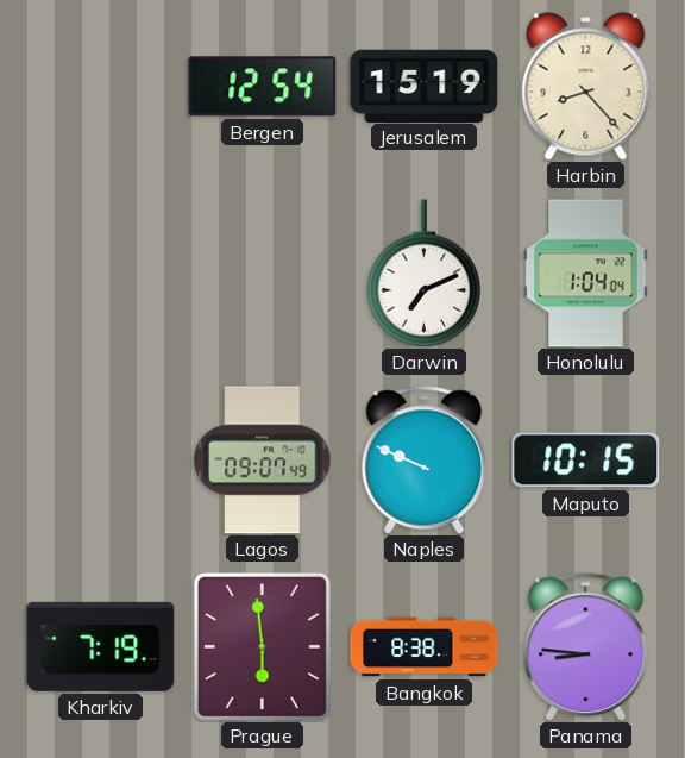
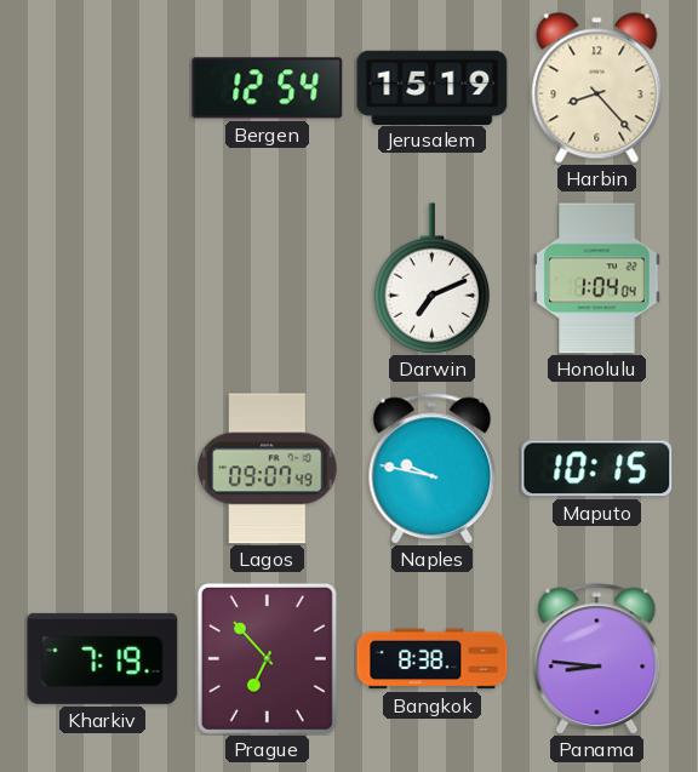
Naples: 9:49 -> 9:47
Prague: 5:59 -> 6:53
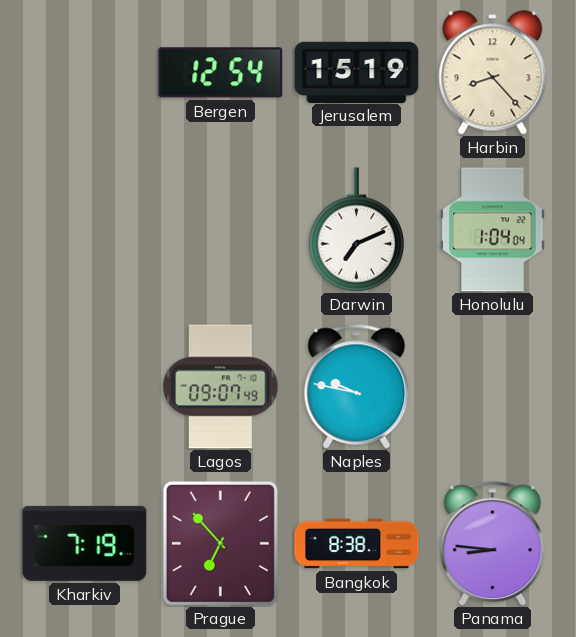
Maputo: 10:15 -> none
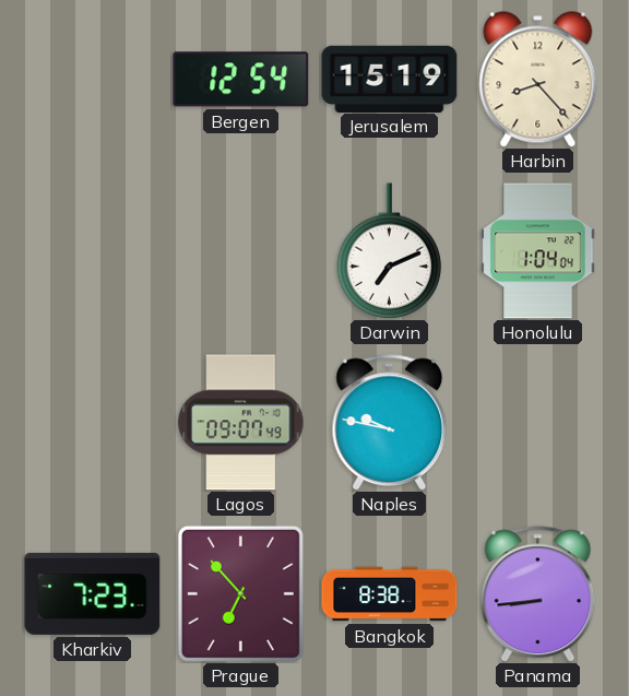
Kharkiv: 7:19 -> 7:23
Panama: 8:46 -> 8:44
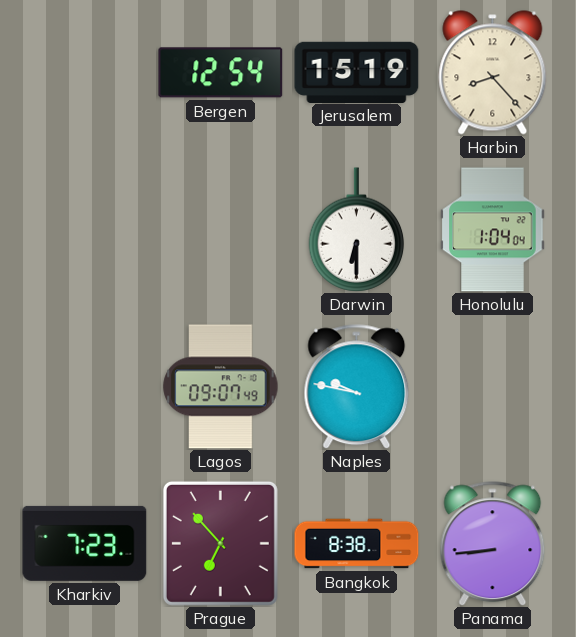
Darwin: 7:11 -> 6:30
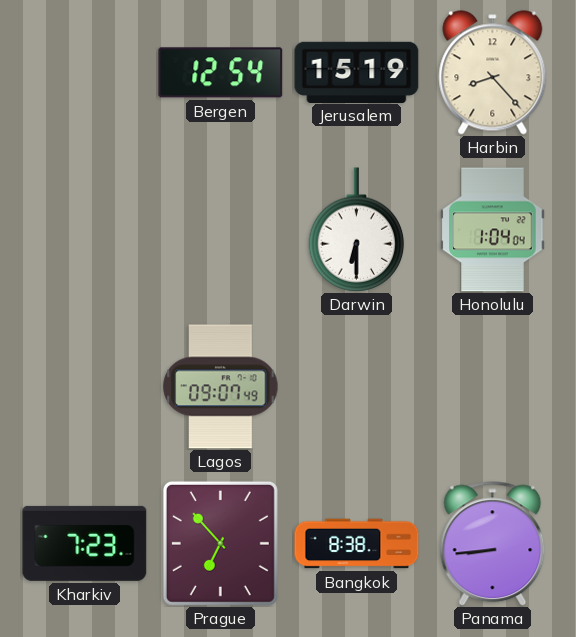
Naples: 9:47 -> none
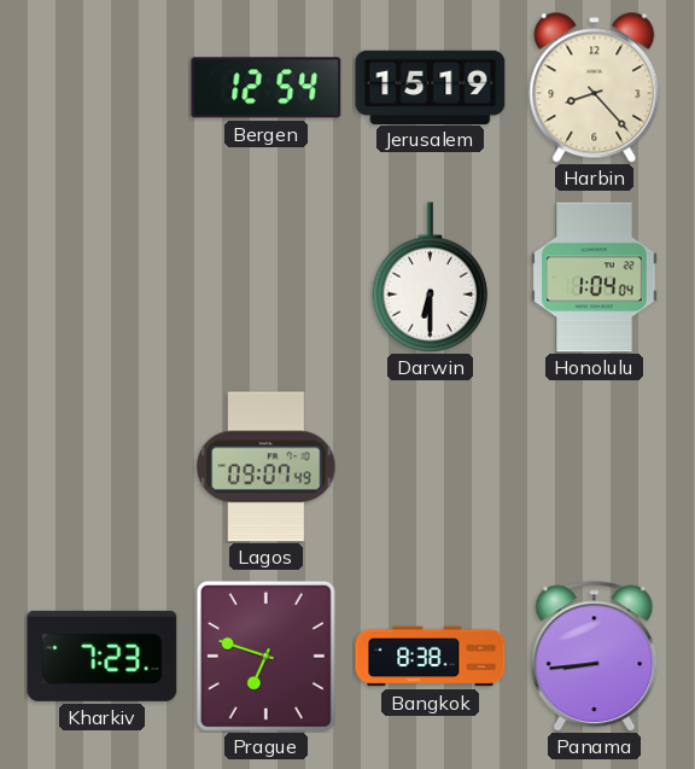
Prague: 6:53 -> 6:48
